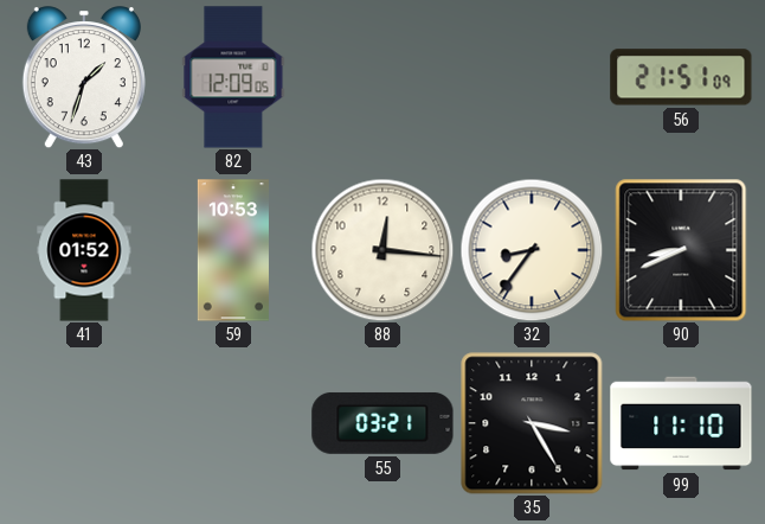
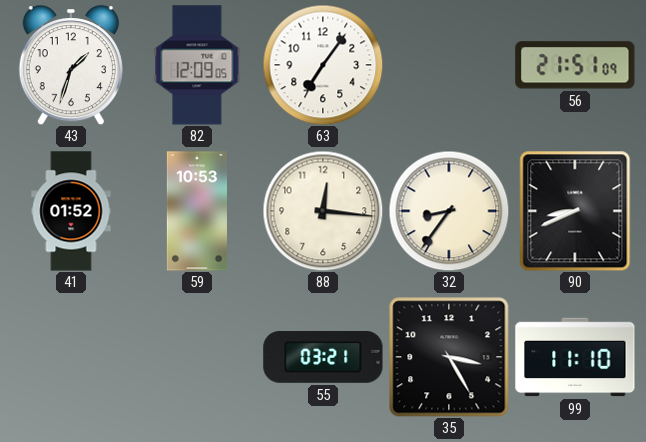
63: none -> 7:06
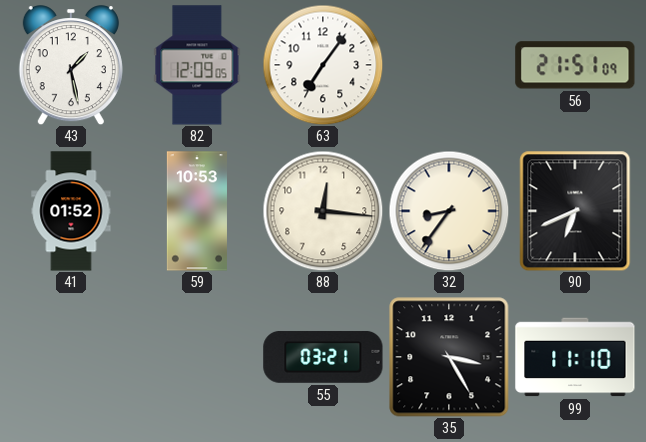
43: 1:33 -> 1:28
90: 8:41 -> 6:41
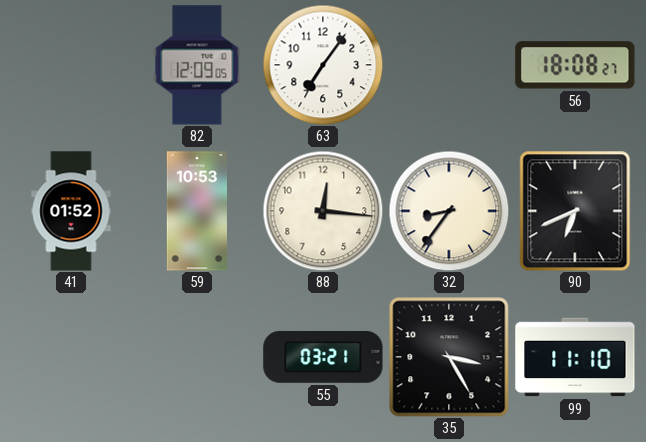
43: 1:28 -> none
56: 21:51 -> 18:08
